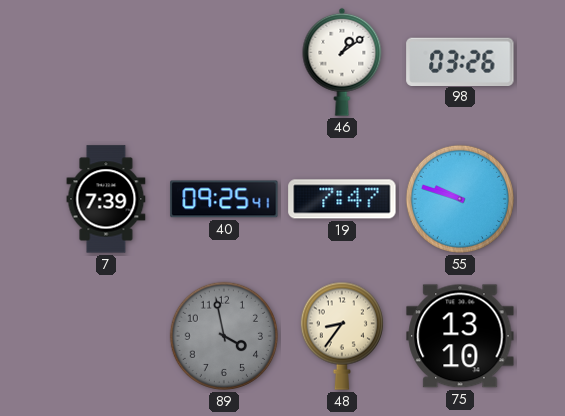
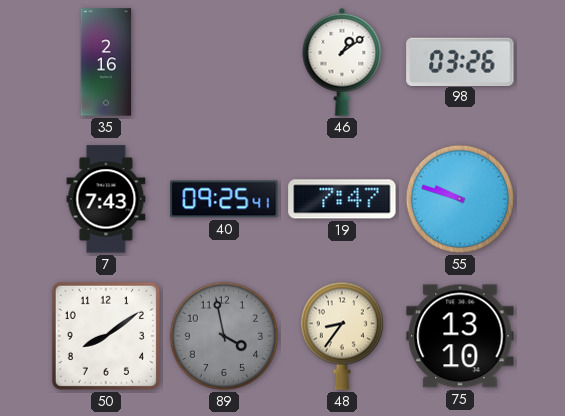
35: none -> 2:16
7: 7:39 -> 7:43
50: none -> 8:09
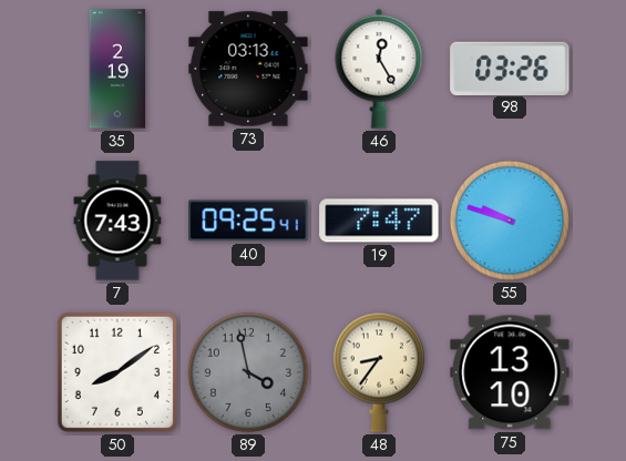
35: 2:16 -> 2:19
73: none -> 03:13
46: 1:09 -> 12:25
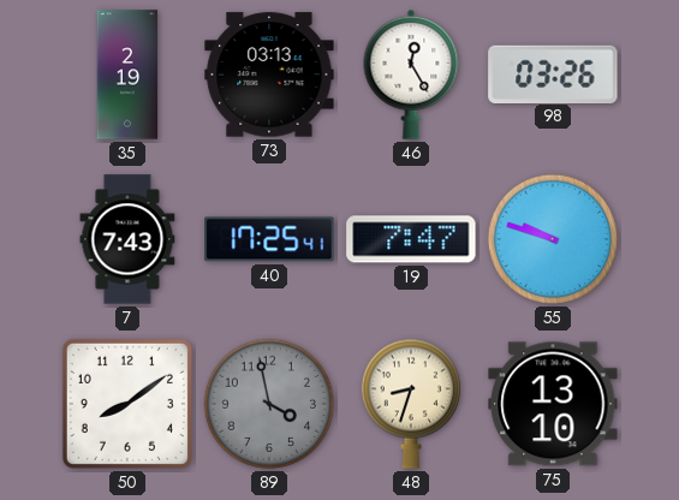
40: 09:25 -> 17:25
48: 8:36 -> 8:33
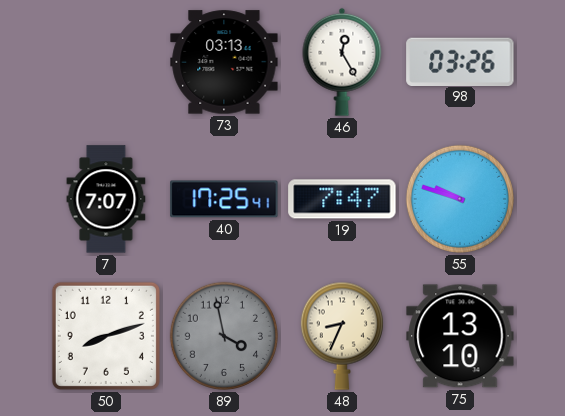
35: 2:19 -> none
7: 7:43 -> 7:07
50: 8:09 -> 8:12
48: 8:33 -> 8:34
